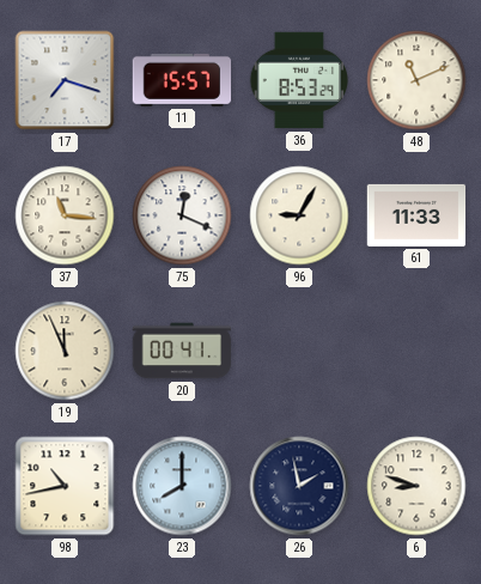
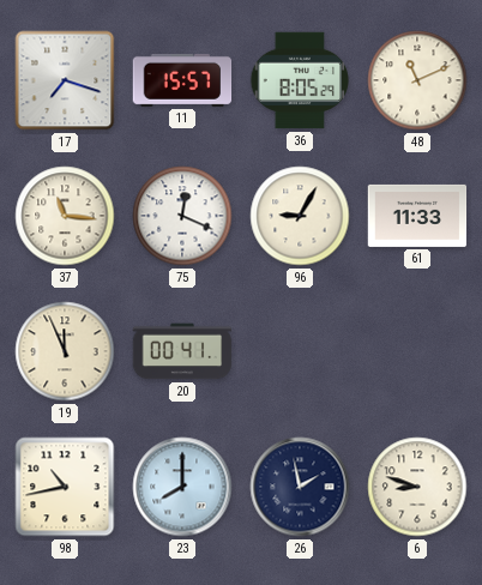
36: 8:53 -> 8:05
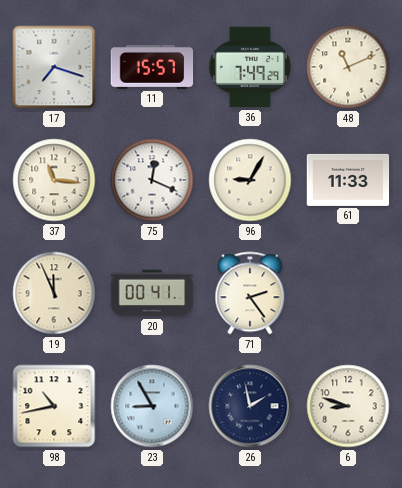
36: 8:05 -> 7:49
71: none -> 2:24
23: 8:00 -> 8:55
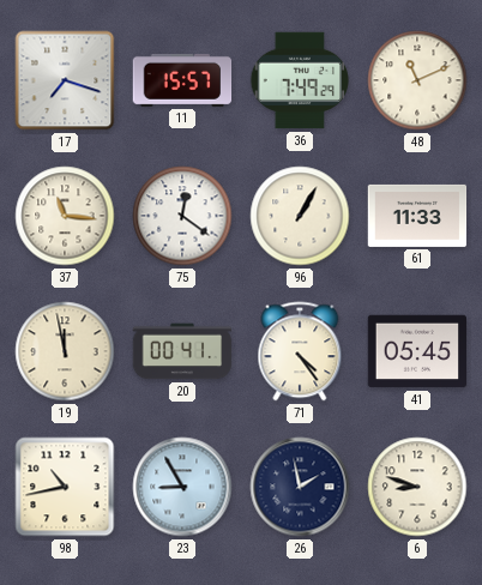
75: 12:19 -> 12:21
96: 9:05 -> 1:05
19: 11:56 -> 11:58
71: 2:24 -> 4:24
41: none -> 05:45
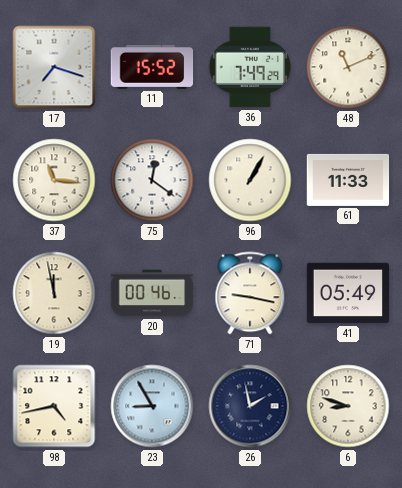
11: 15:57 -> 15:52
20: 00:41 -> 00:46
71: 4:24 -> 9:17
41: 05:45 -> 05:49
98: 10:43 -> 4:43
